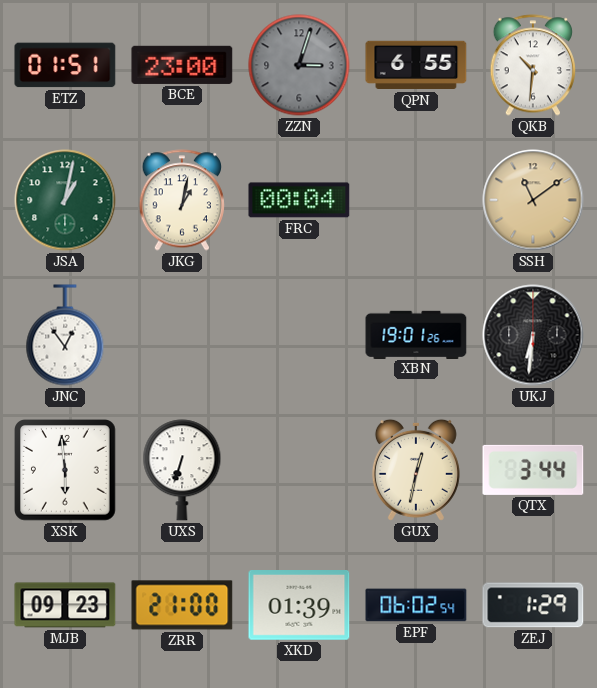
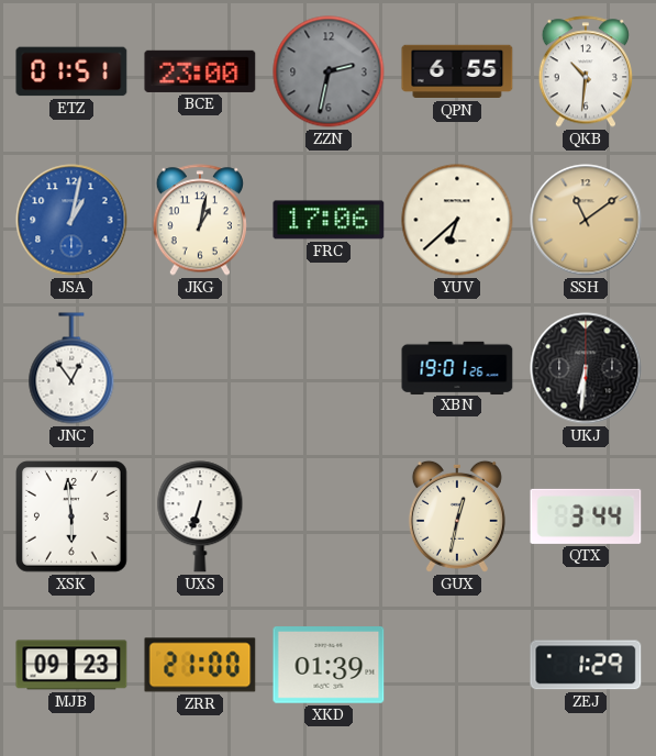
ZZN: 3:03 -> 2:32
JSA dial: green -> blue
FRC: 00:04 -> 17:06
YUV: none -> 6:38
EPF: 06:02 -> none
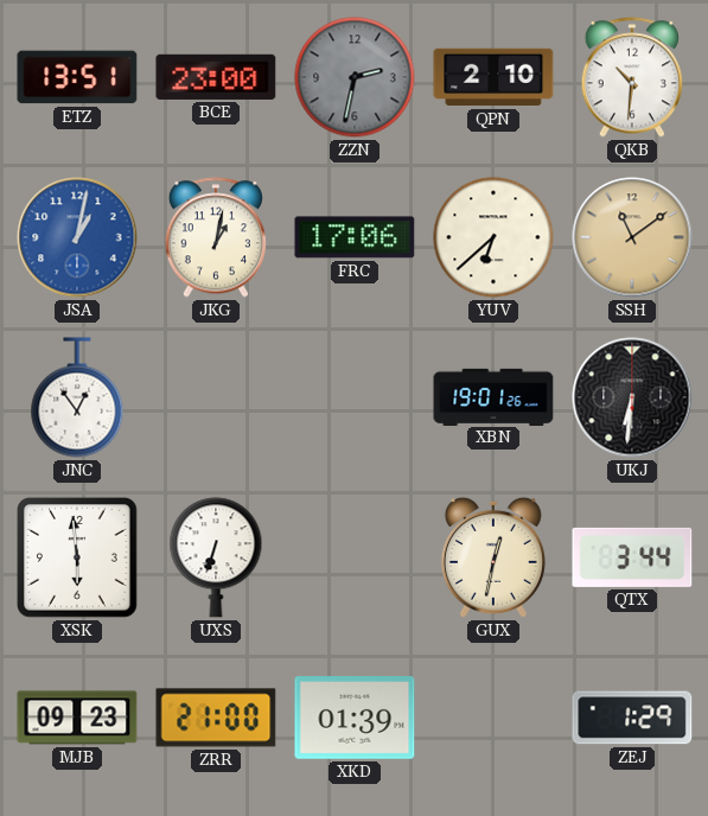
ETZ: 01:51 -> 13:51
QPN: 6:55 -> 2:10
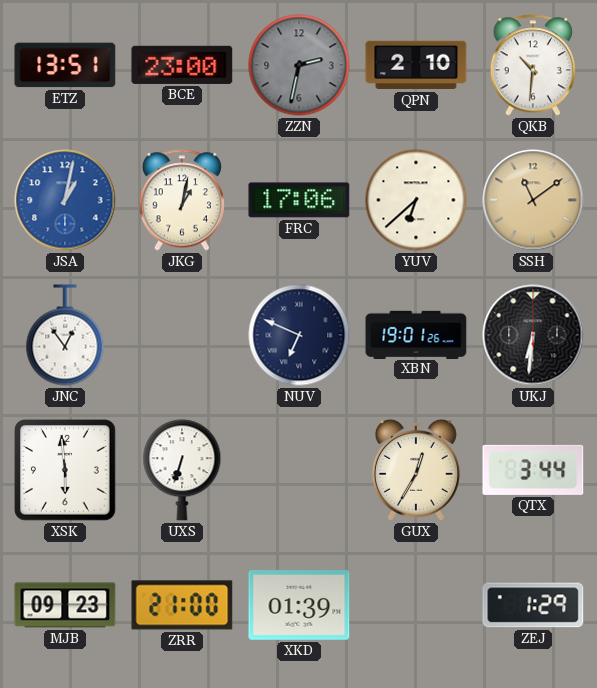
NUV: none -> 6:49
GUX: 12:32 -> 12:35
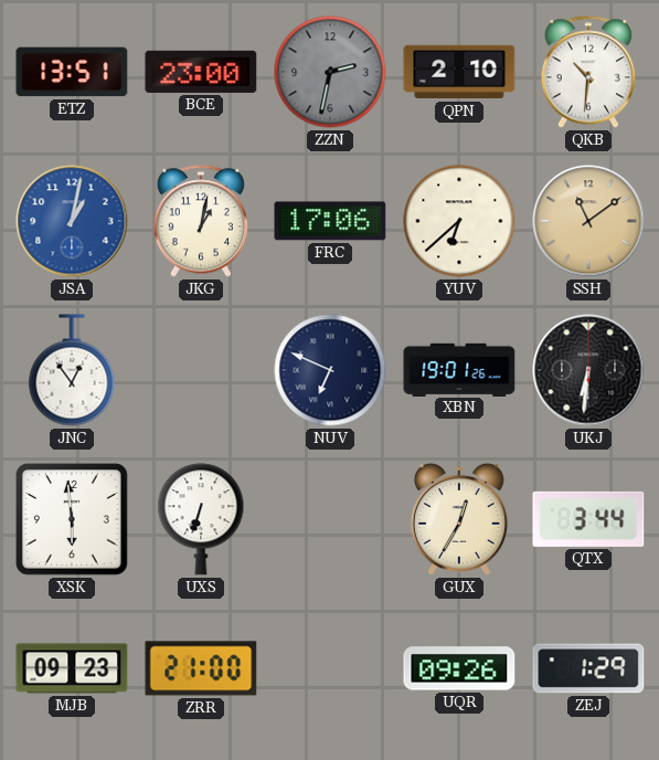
XKD: 01:39 -> none
UQR: none -> 09:26
